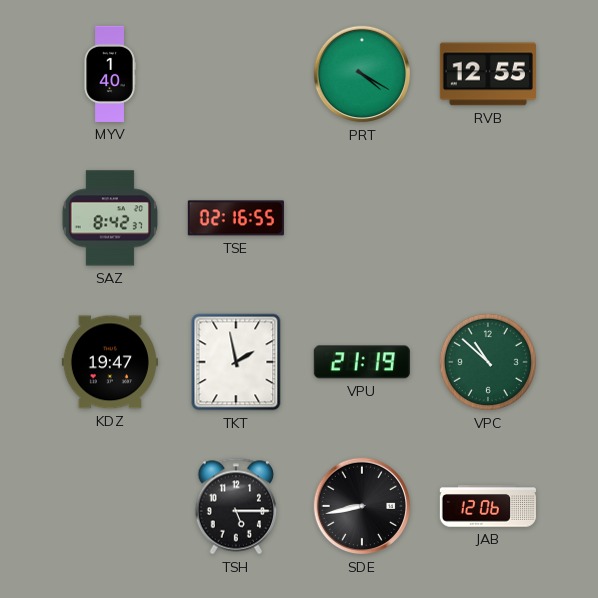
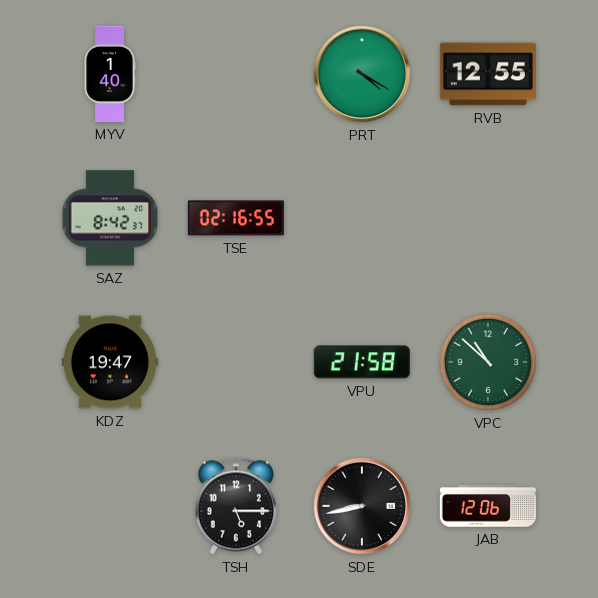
TKT: 1:58 -> none
VPU: 21:19 -> 21:58
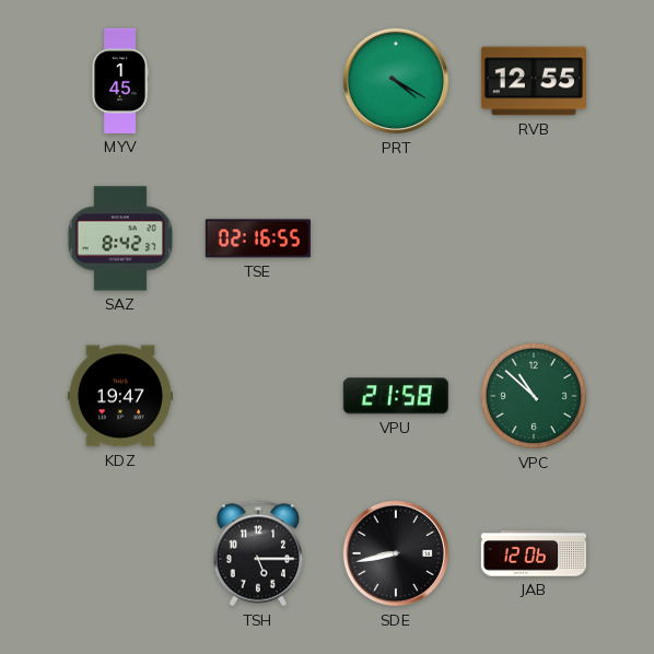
MYV: 1:40 -> 1:45
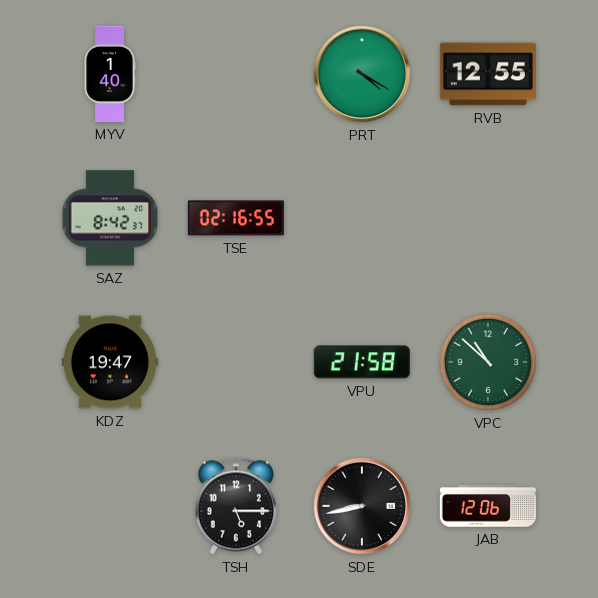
MYV: 1:45 -> 1:40
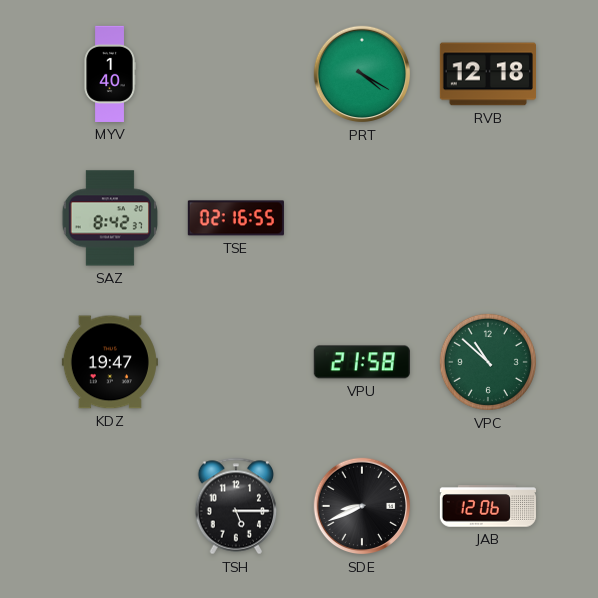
RVB: 12:55 -> 12:18
SDE: 8:43 -> 8:41
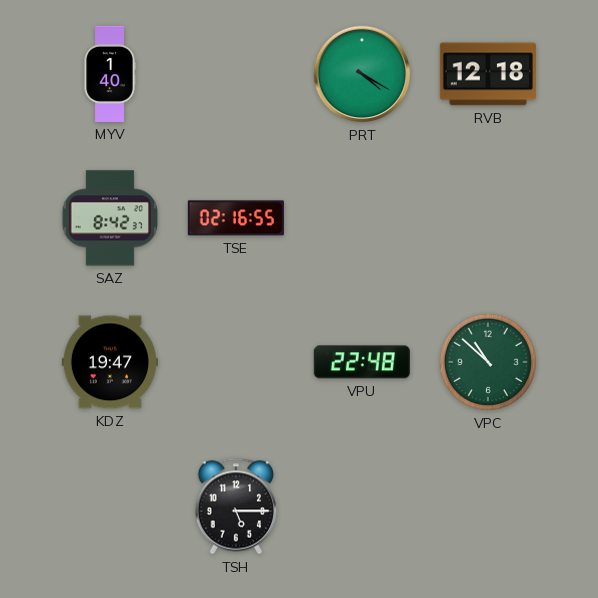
VPU: 21:58 -> 22:48
SDE: 8:41 -> none
JAB: 12:06 -> none
